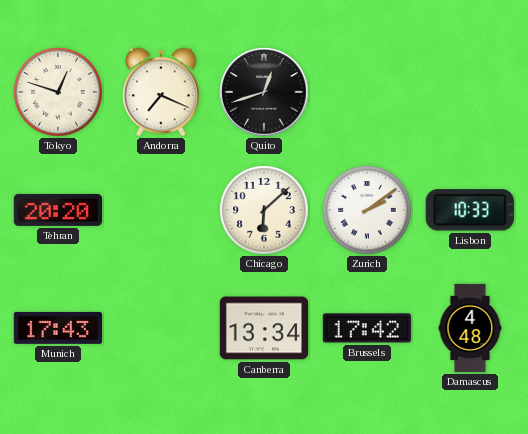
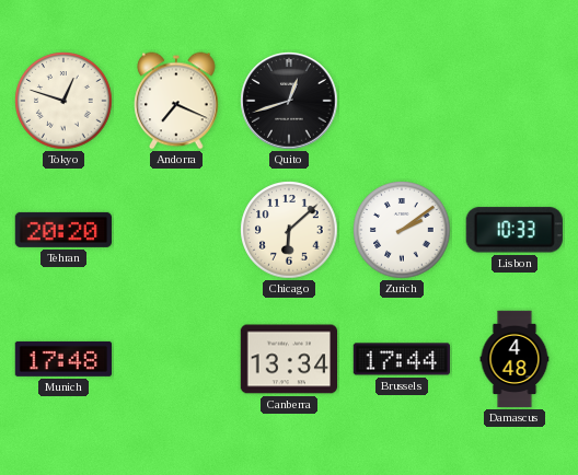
Munich: 17:43 -> 17:48
Brussels: 17:42 -> 17:44
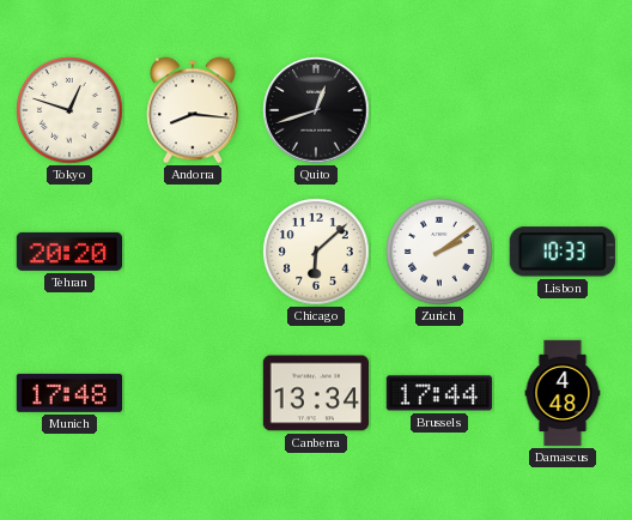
Andorra: 7:19 -> 8:16
